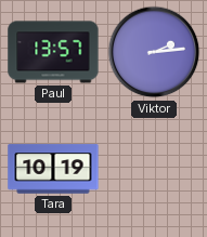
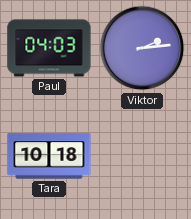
Paul: 13:57 -> 04:03
Tara: 10:19 -> 10:18
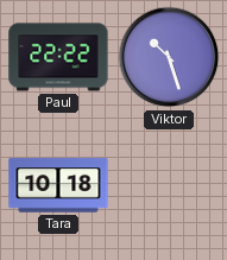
Paul: 04:03 -> 22:22
Viktor: 2:14 -> 10:27
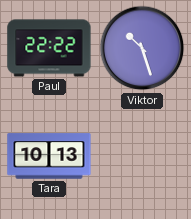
Tara: 10:18 -> 10:13
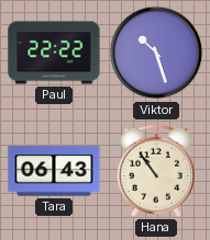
Tara: 10:13 -> 06:43
Hana: none -> 10:54
